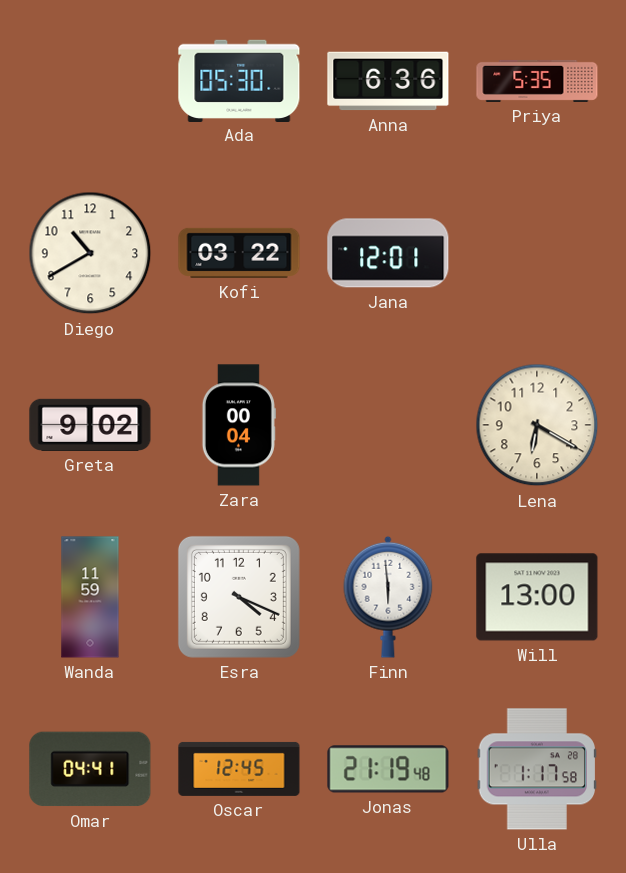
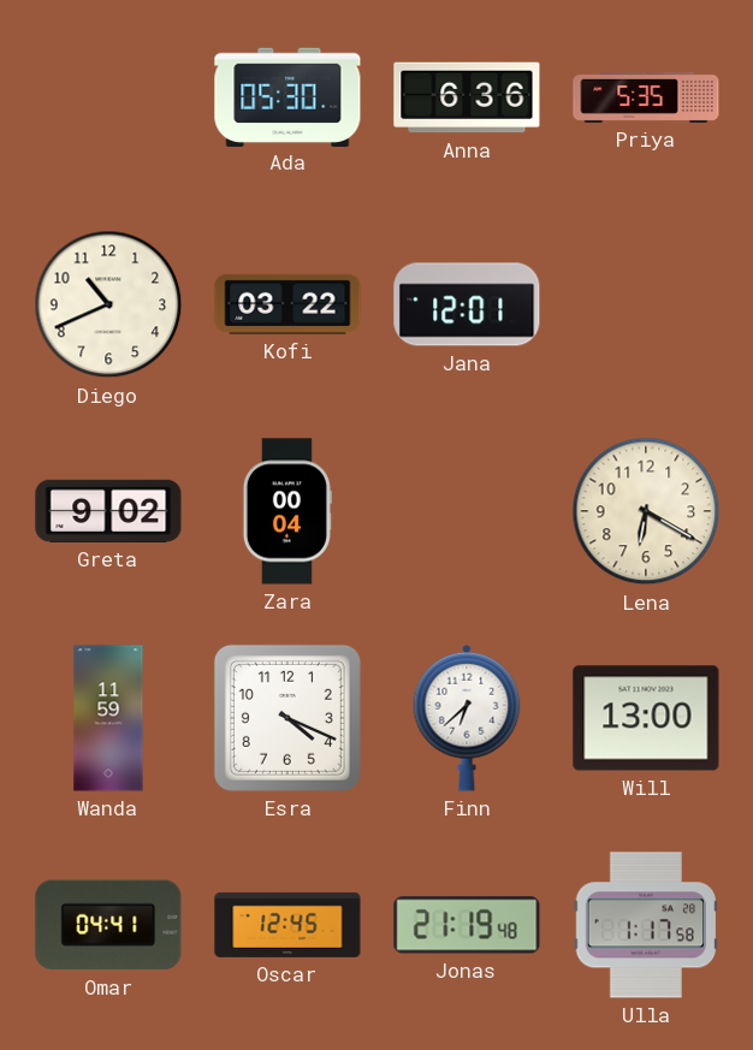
Diego: 10:40 -> 10:41
Finn: 5:59 -> 6:38
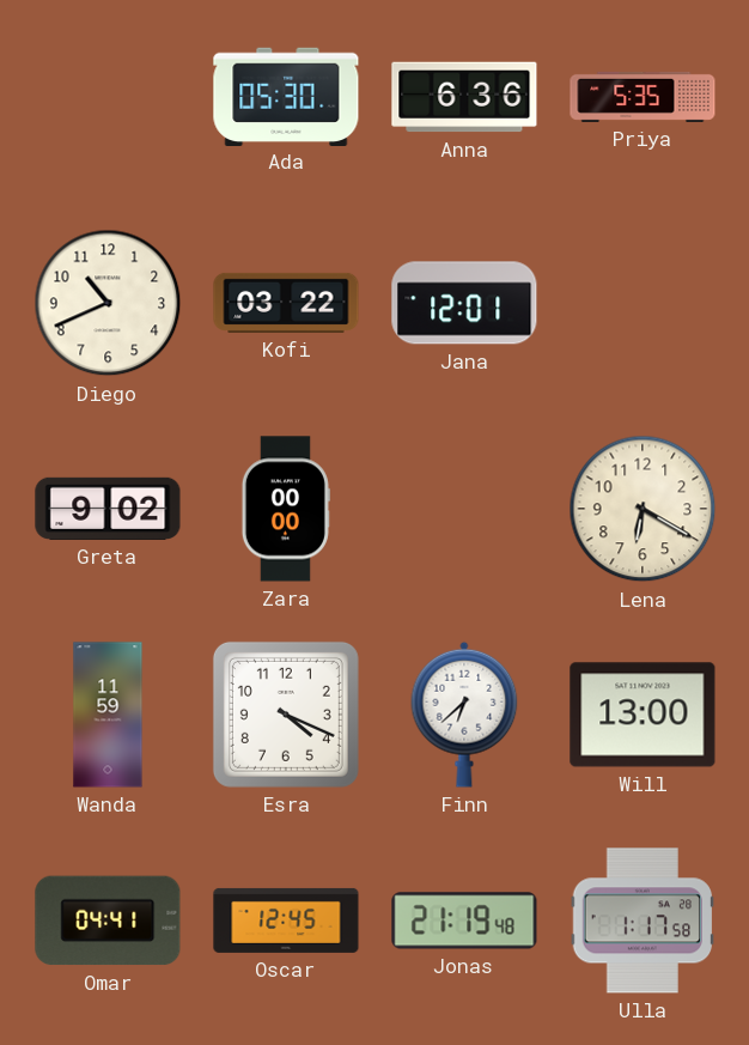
Zara: 00:04 -> 00:00
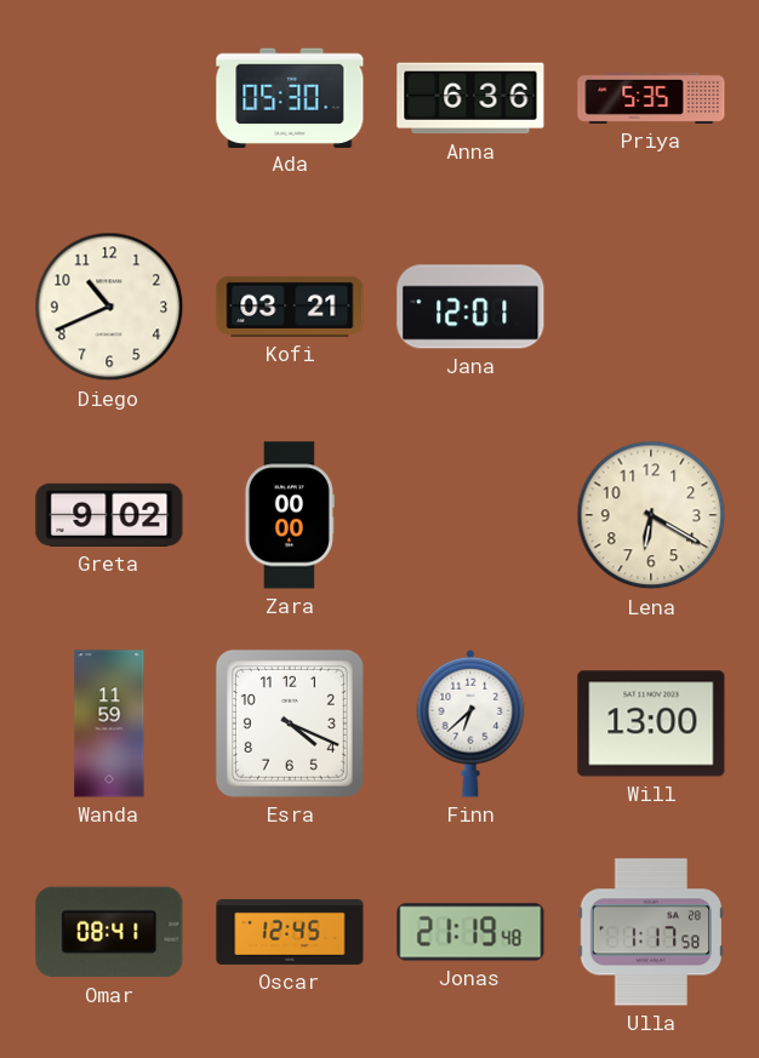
Kofi: 03:22 -> 03:21
Omar: 04:41 -> 08:41
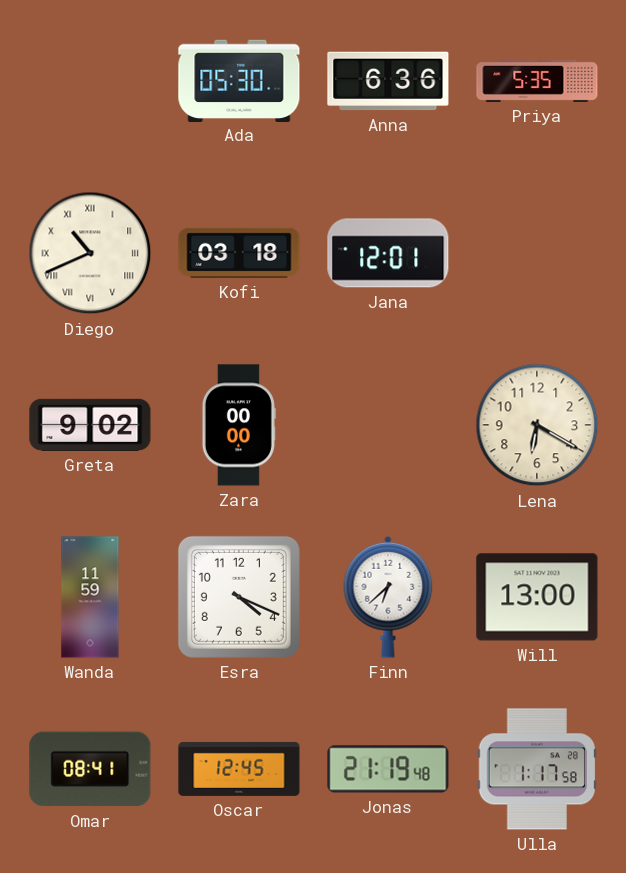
Diego numerals: Arabic -> Roman
Kofi: 03:21 -> 03:18
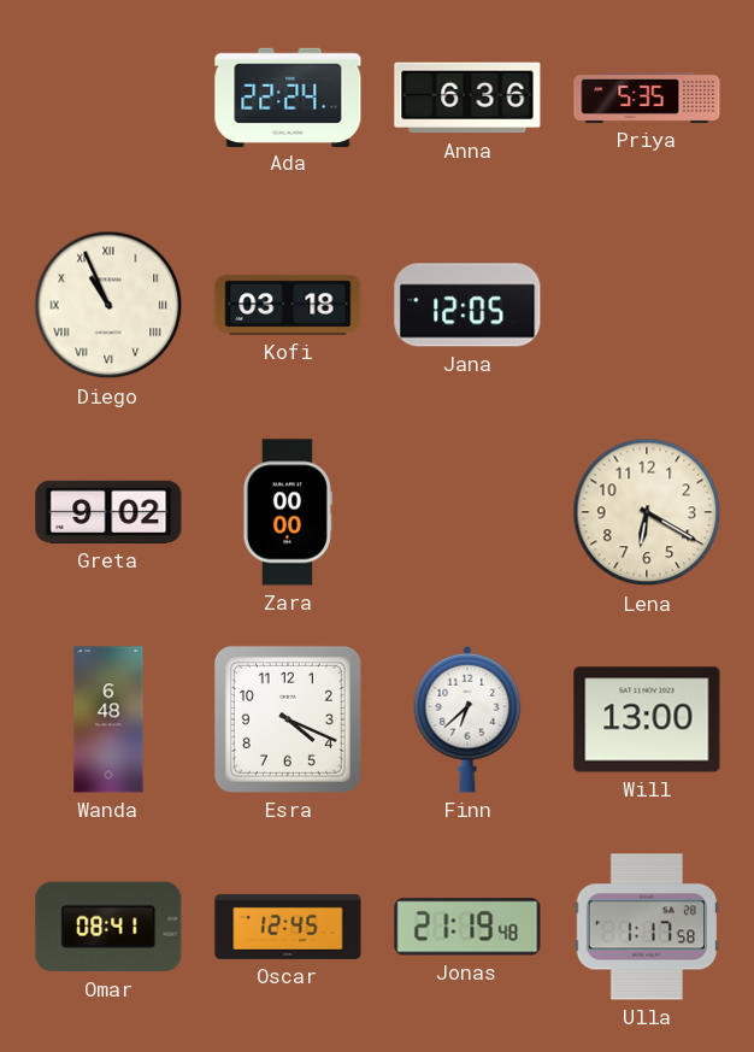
Ada: 05:30 -> 22:24
Diego: 10:41 -> 10:56
Jana: 12:01 -> 12:05
Wanda: 11:59 -> 6:48
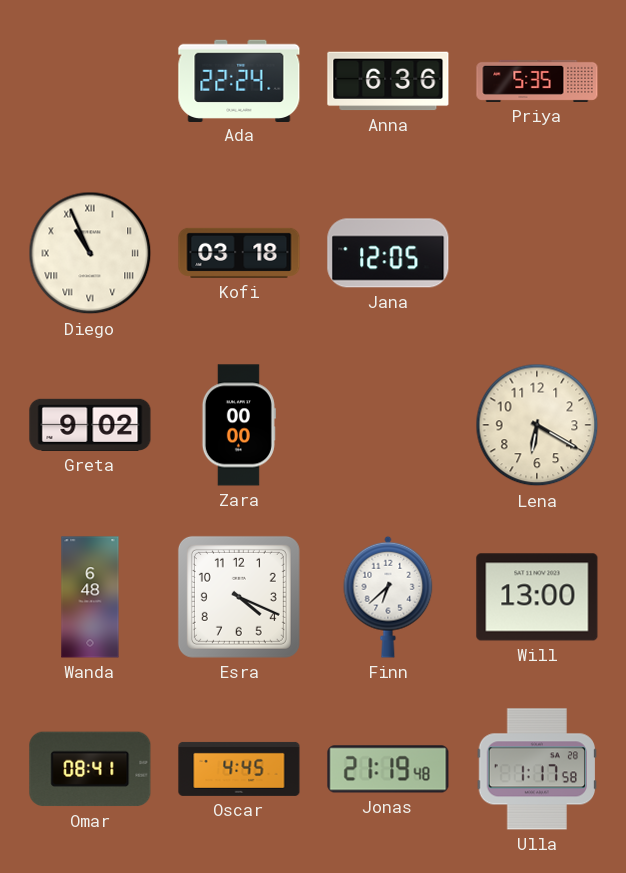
Oscar: 12:45 -> 4:45
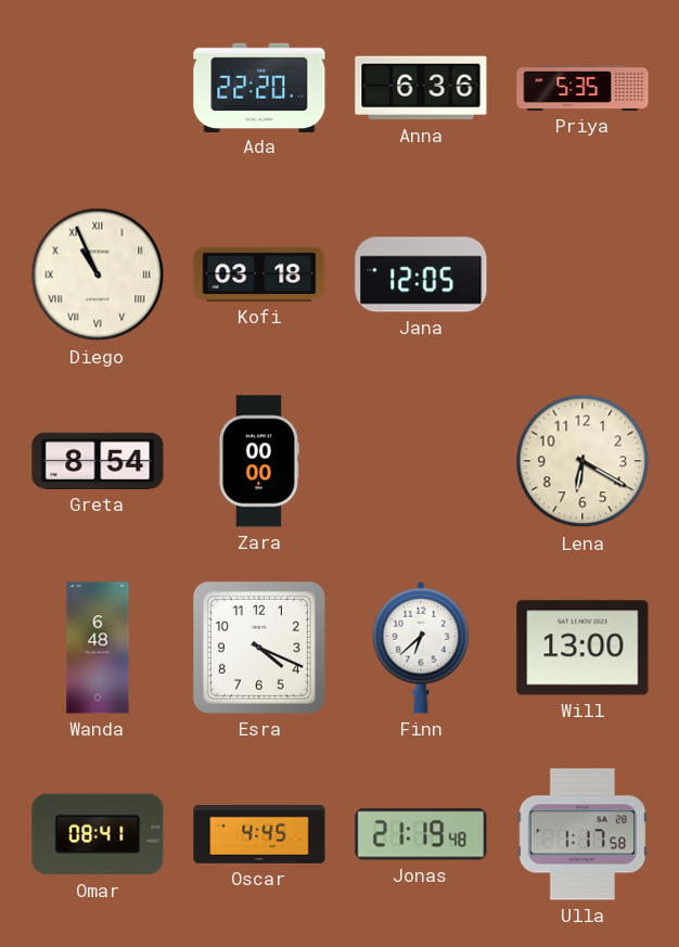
Ada: 22:24 -> 22:20
Greta: 9:02 -> 8:54
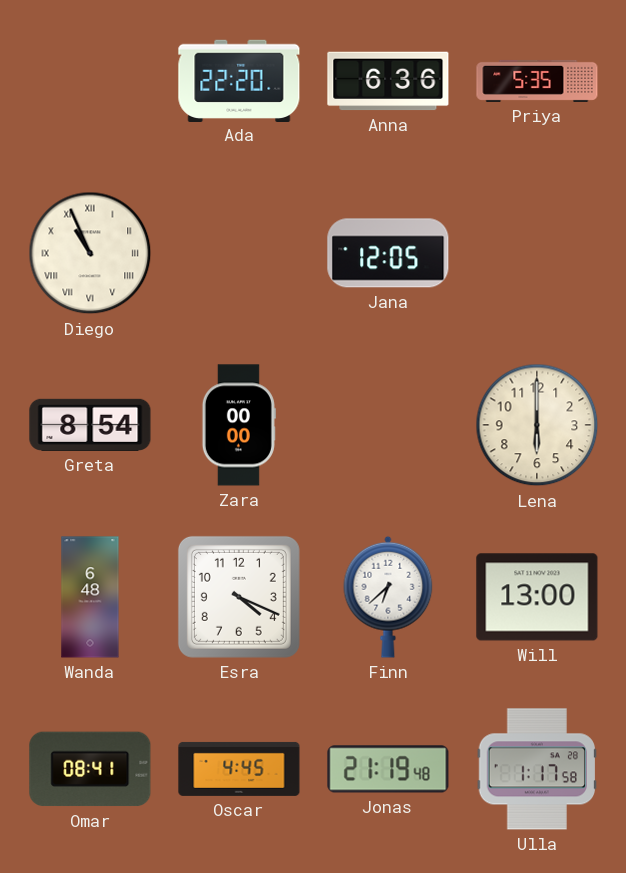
Kofi: 03:18 -> none
Lena: 6:20 -> 6:00
